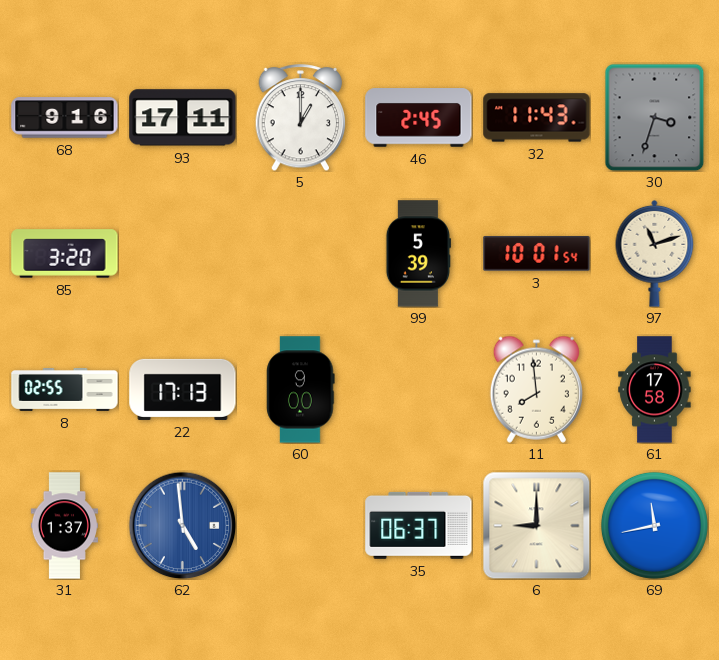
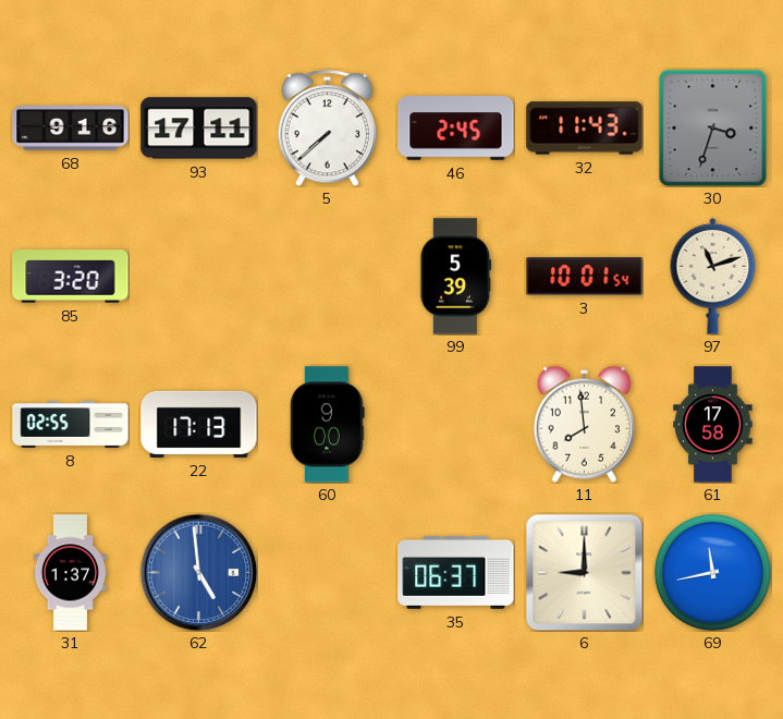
5: 1:00 -> 7:38
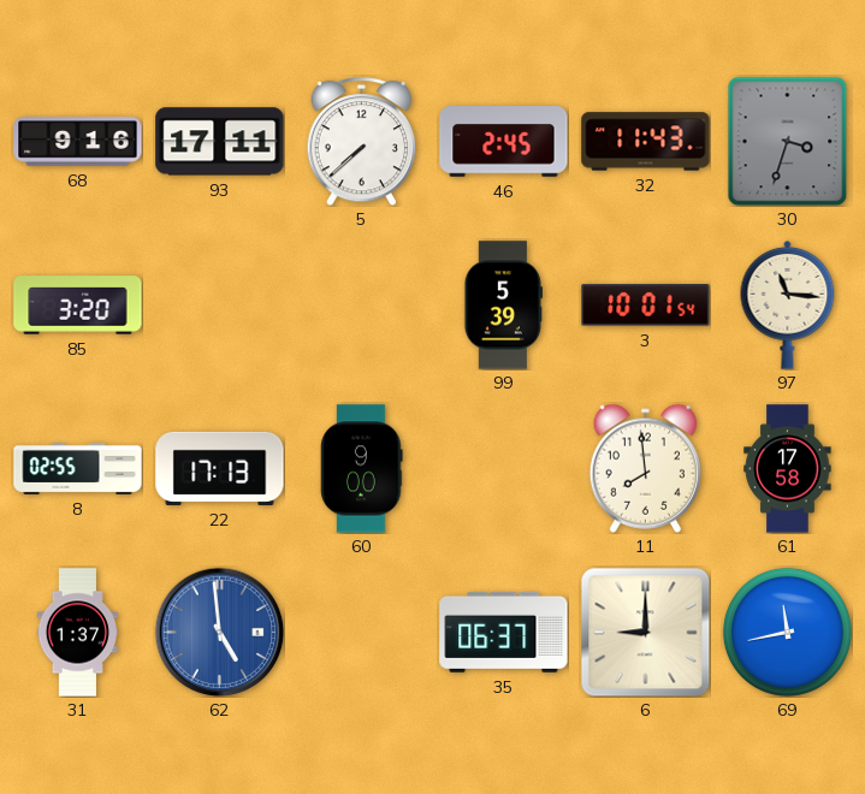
97: 11:12 -> 11:16
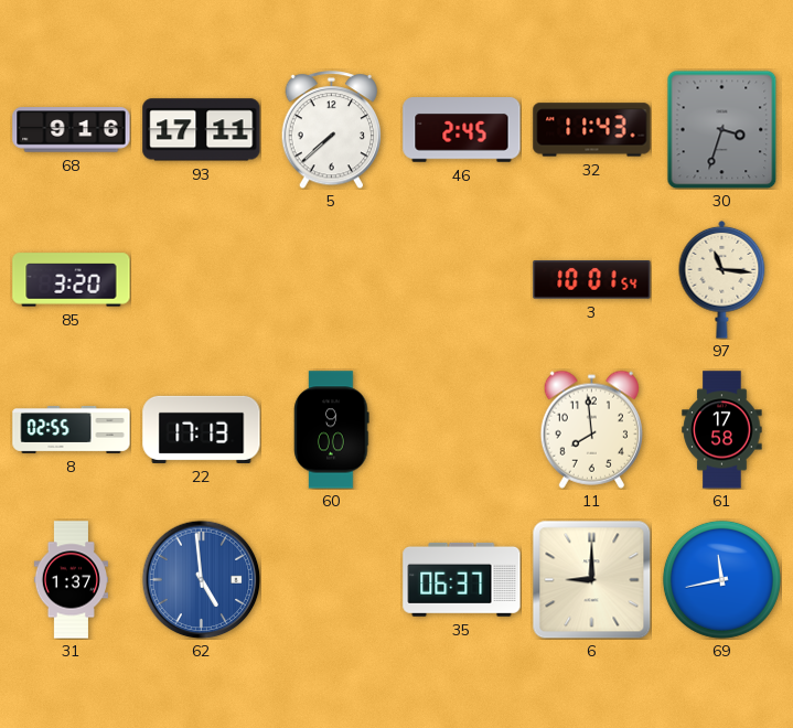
99: 5:39 -> none
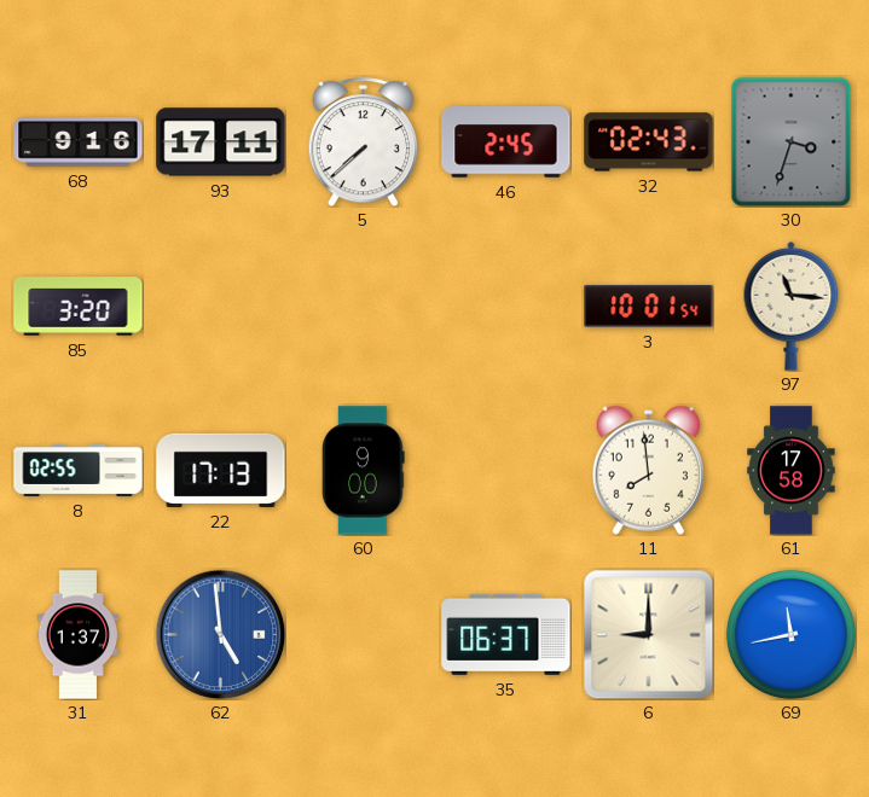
32: 11:43 -> 02:43
